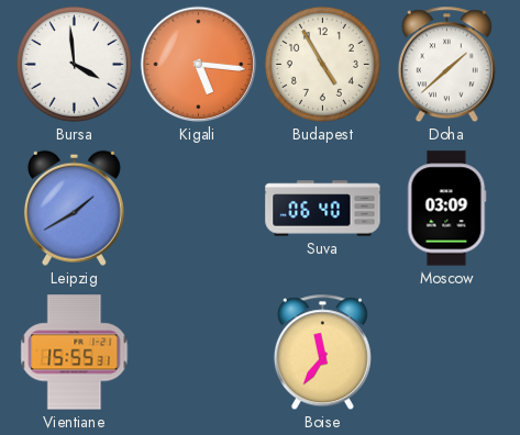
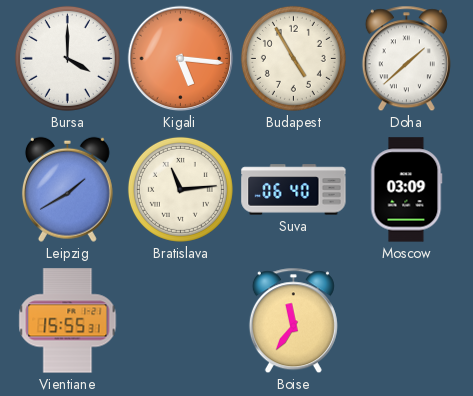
Bursa: 3:59 -> 4:00
Bratislava: none -> 11:14
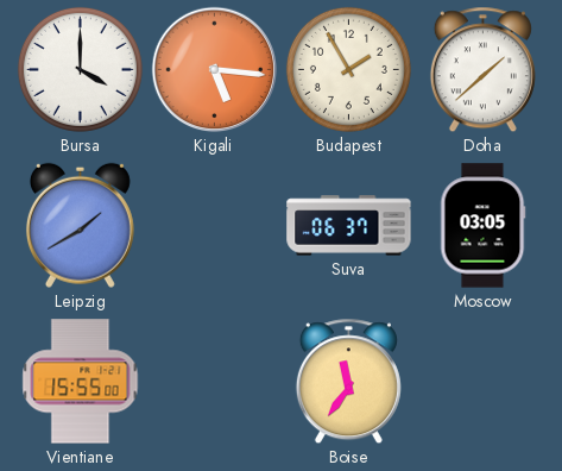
Budapest: 4:55 -> 1:55
Bratislava: 11:14 -> none
Suva: 06:40 -> 06:37
Moscow: 03:09 -> 03:05
Vientiane: 15:55:31 -> 15:55:00
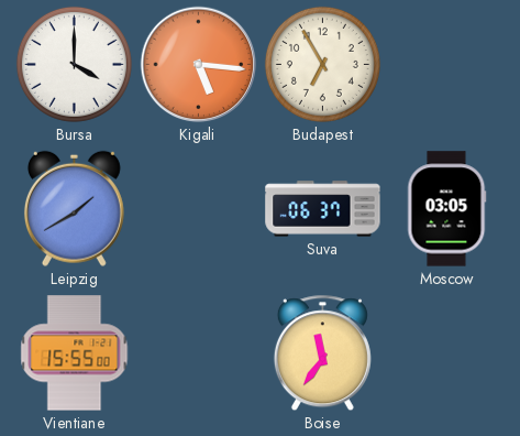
Budapest: 1:55 -> 6:55
Doha: 1:38 -> none
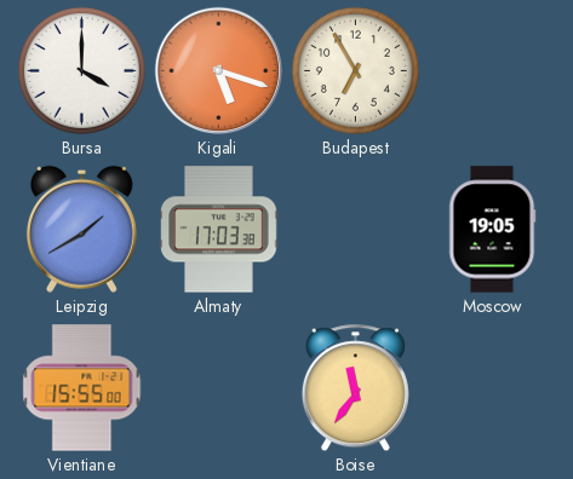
Kigali: 5:16 -> 5:18
Almaty: none -> 17:03
Suva: 06:37 -> none
Moscow: 03:05 -> 19:05
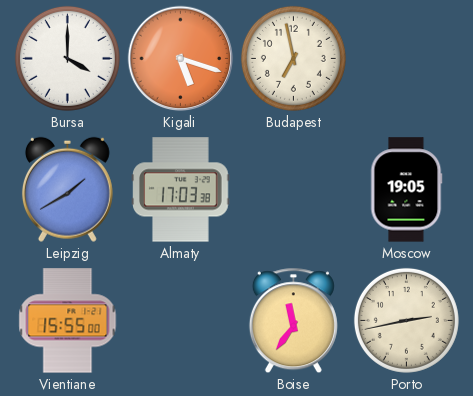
Budapest: 6:55 -> 6:58
Porto: none -> 2:43
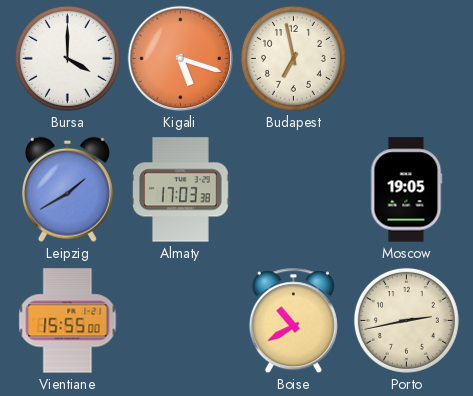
Boise: 11:36 -> 10:40
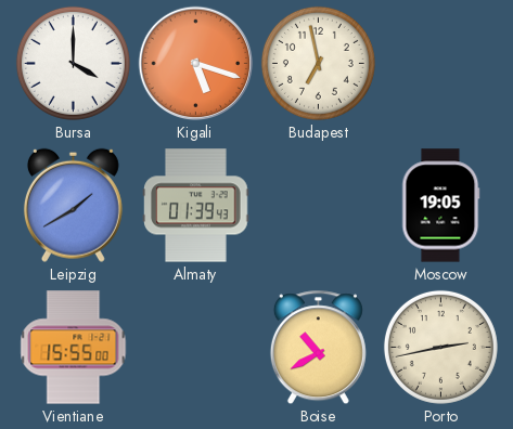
Almaty: 17:03 -> 01:39
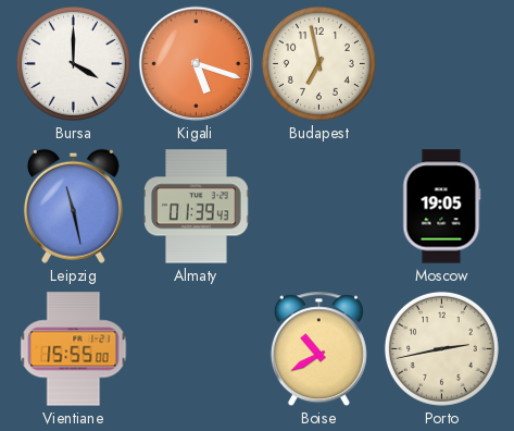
Leipzig: 1:40 -> 11:28
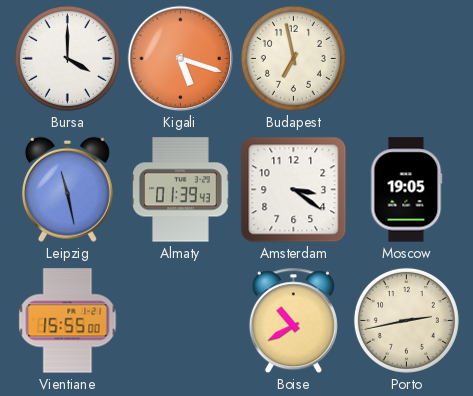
Amsterdam: none -> 3:21
